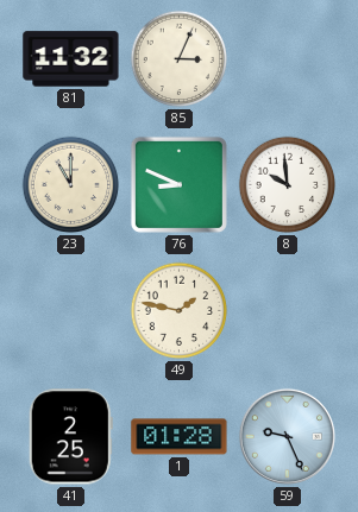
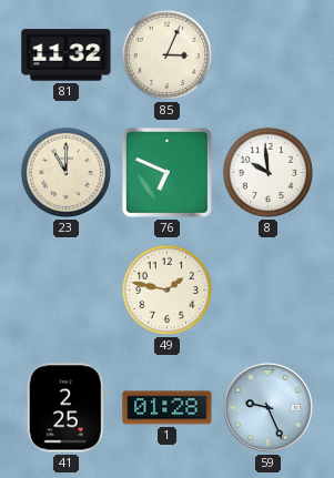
76: 8:49 -> 6:49
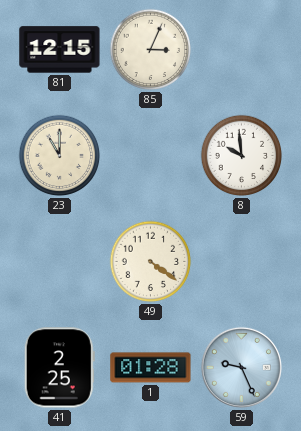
81: 11:32 -> 12:15
76: 6:49 -> none
49: 1:47 -> 4:21
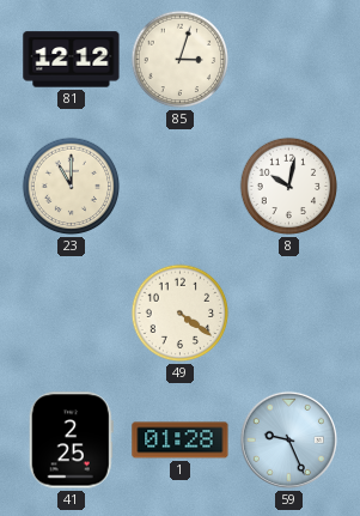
81: 12:15 -> 12:12
85: 3:04 -> 3:03
8: 9:59 -> 10:02
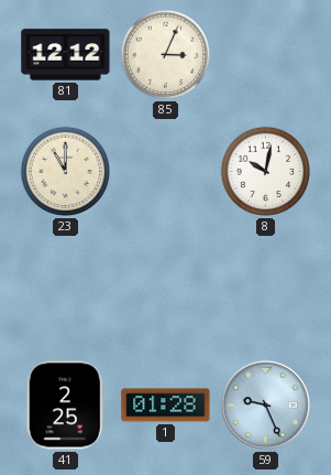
85: 3:03 -> 3:04
49: 4:21 -> none
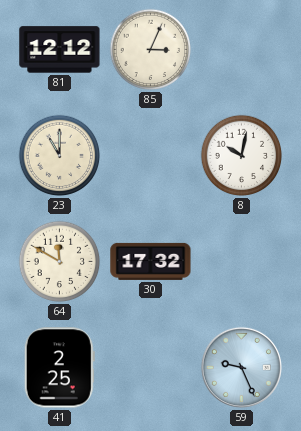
64: none -> 11:50
30: none -> 17:32
1: 01:28 -> none
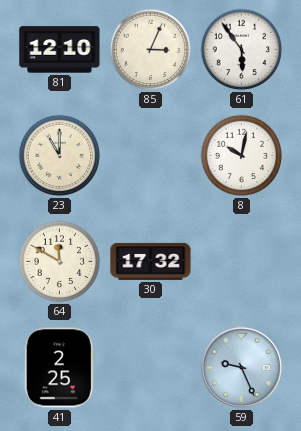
81: 12:12 -> 12:10
61: none -> 5:54
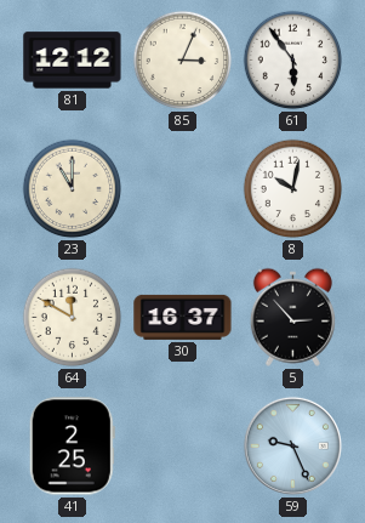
81: 12:10 -> 12:12
30: 17:32 -> 16:37
5: none -> 2:53
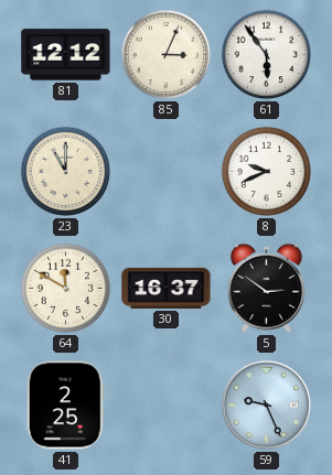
8: 10:02 -> 9:41
5: 2:53 -> 2:51
